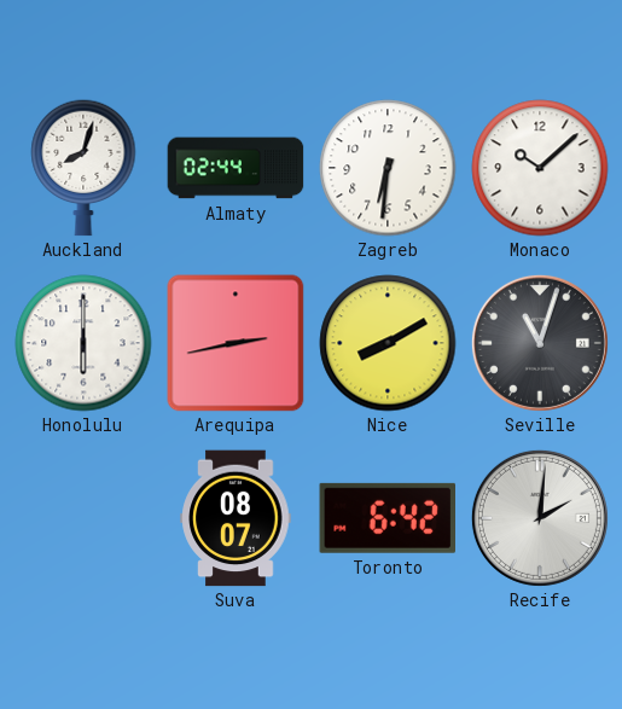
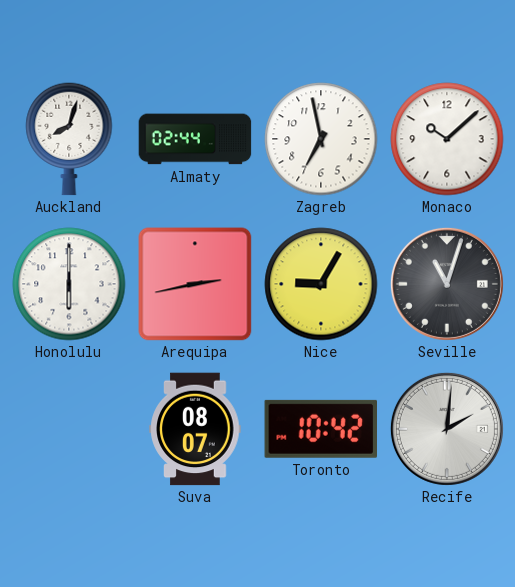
Zagreb: 6:31 -> 6:58
Nice: 8:10 -> 9:05
Toronto: 6:42 -> 10:42
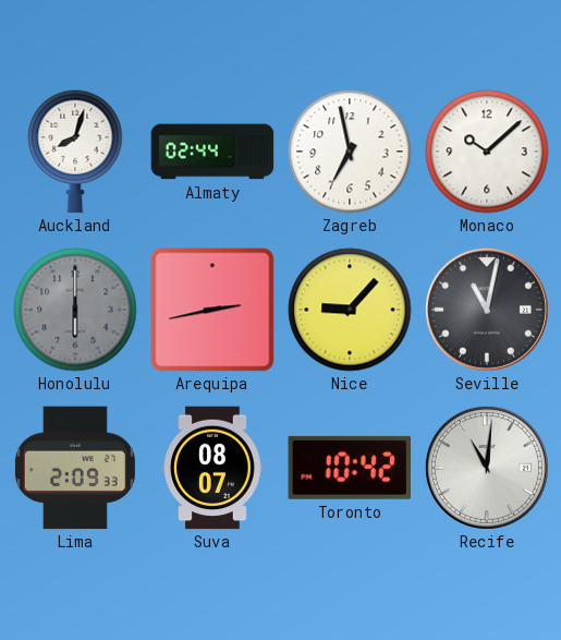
Honolulu dial: white -> grey
Nice: 9:05 -> 9:07
Seville: 11:03 -> 11:02
Lima: none -> 2:09
Recife: 2:01 -> 11:01
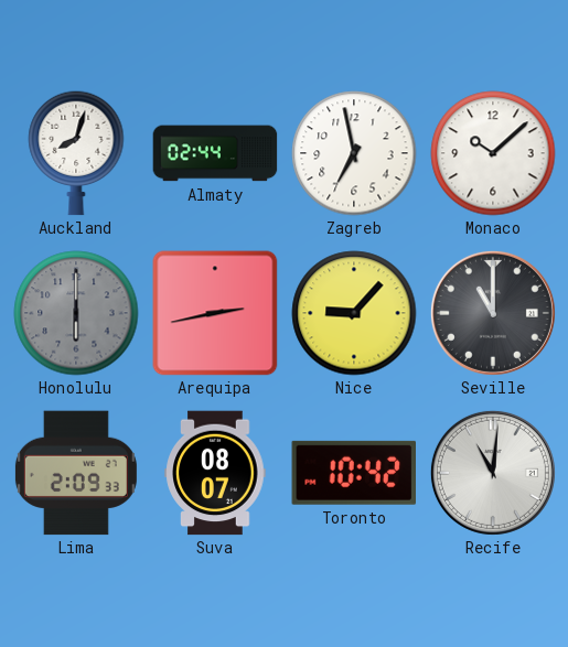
Seville: 11:02 -> 11:00
